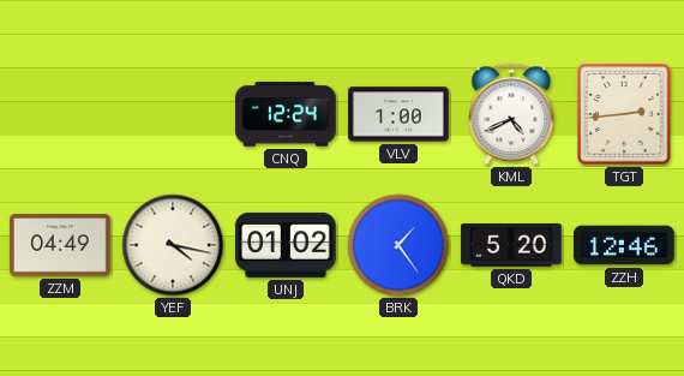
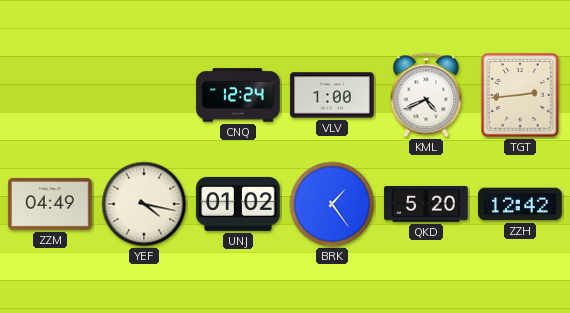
ZZH: 12:46 -> 12:42
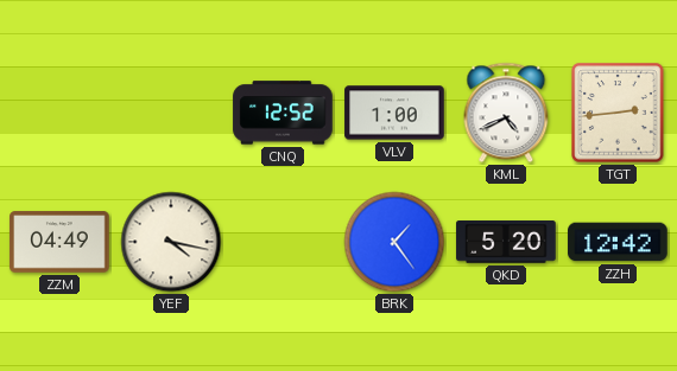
CNQ: 12:24 -> 12:52
UNJ: 01:02 -> none
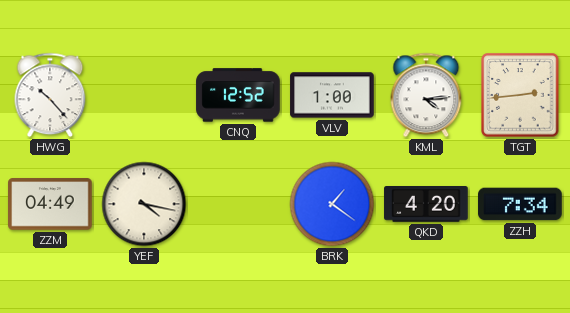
HWG: none -> 10:23
KML: 4:41 -> 4:14
BRK: 1:24 -> 1:21
QKD: 5:20 -> 4:20
ZZH: 12:42 -> 7:34
